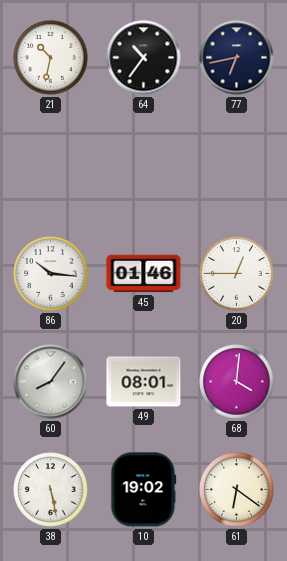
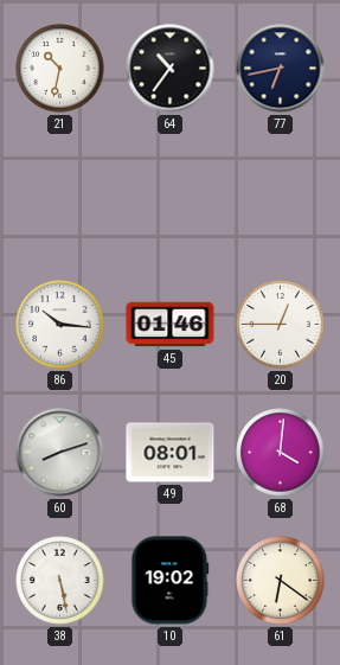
60: 8:06 -> 8:12
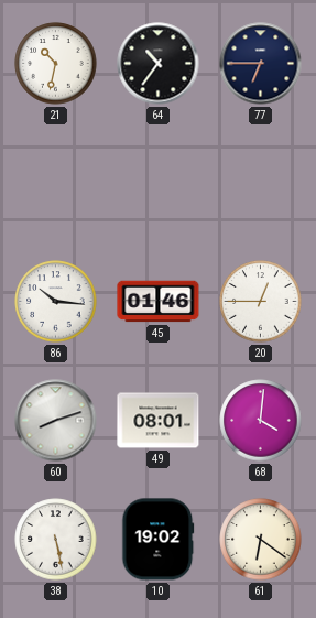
77: 6:43 -> 6:45
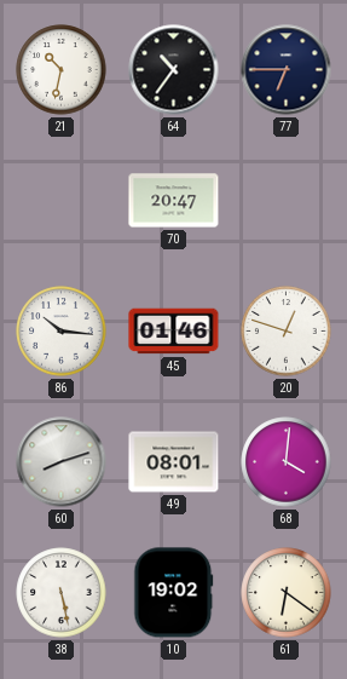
70: none -> 20:47
20: 12:45 -> 12:48
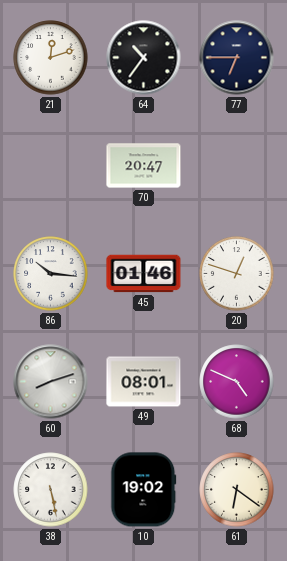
21: 10:32 -> 12:12
68: 4:01 -> 4:49
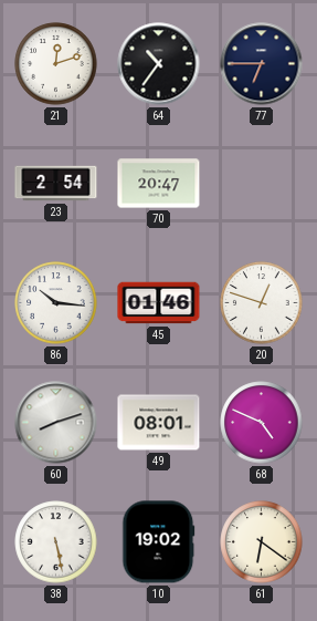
23: none -> 2:54
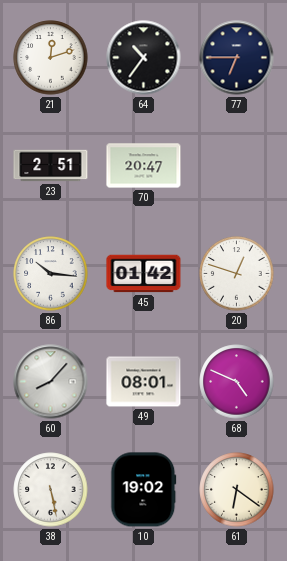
23: 2:54 -> 2:51
45: 01:46 -> 01:42
60: 8:12 -> 8:07
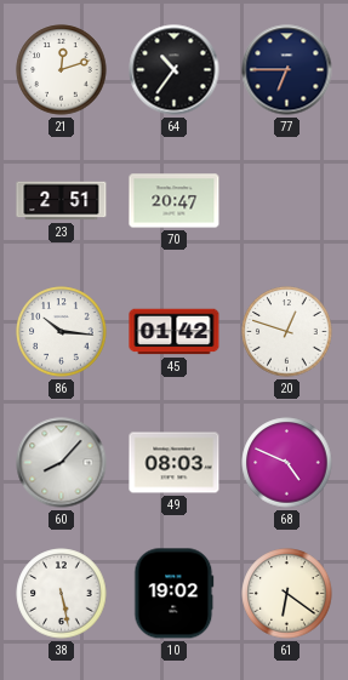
49: 08:01 -> 08:03
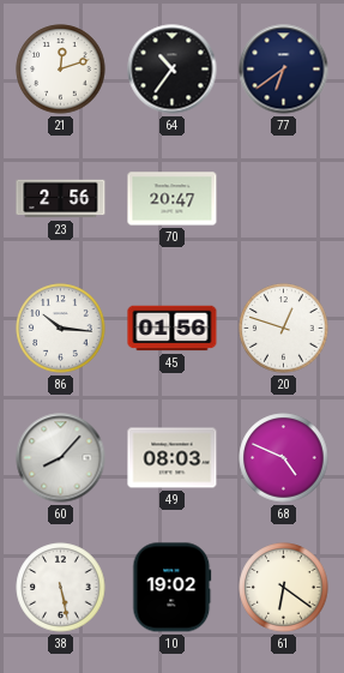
77: 6:45 -> 6:39
23: 2:51 -> 2:56
45: 01:42 -> 01:56
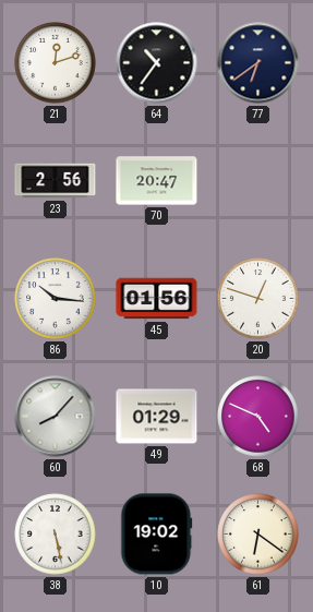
49: 08:03 -> 01:29
